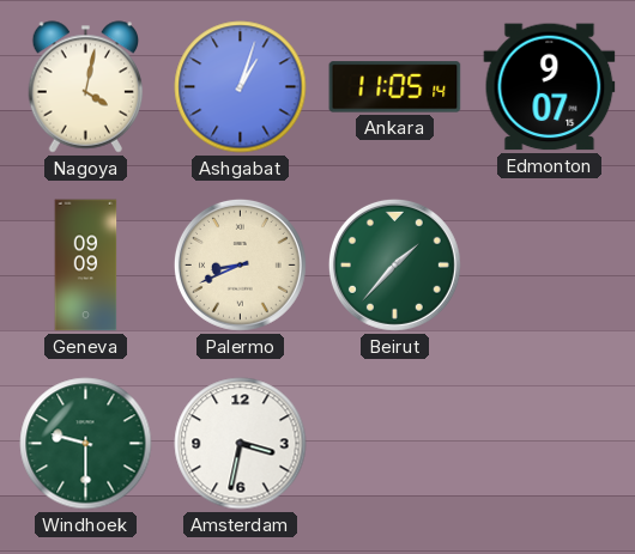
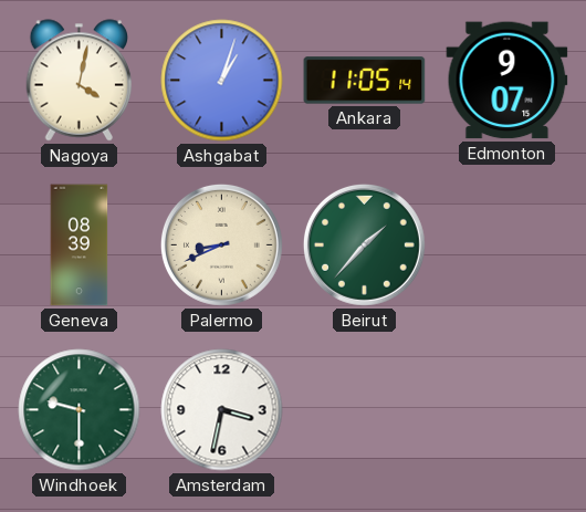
Geneva: 09:09 -> 08:39
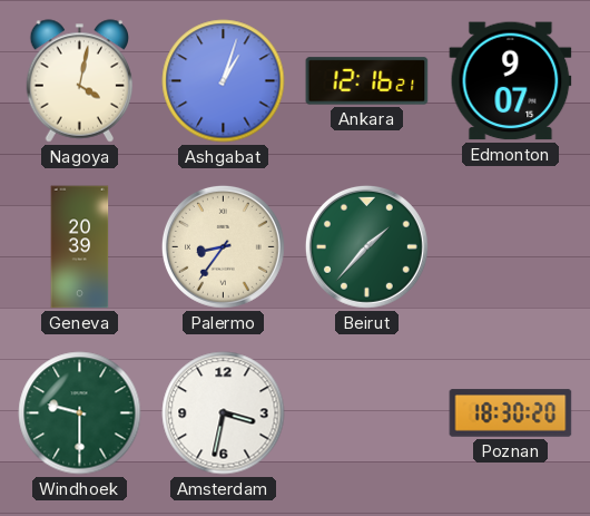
Ankara: 11:05 -> 12:16
Geneva: 08:39 -> 20:39
Palermo: 8:41 -> 8:36
Poznan: none -> 18:30
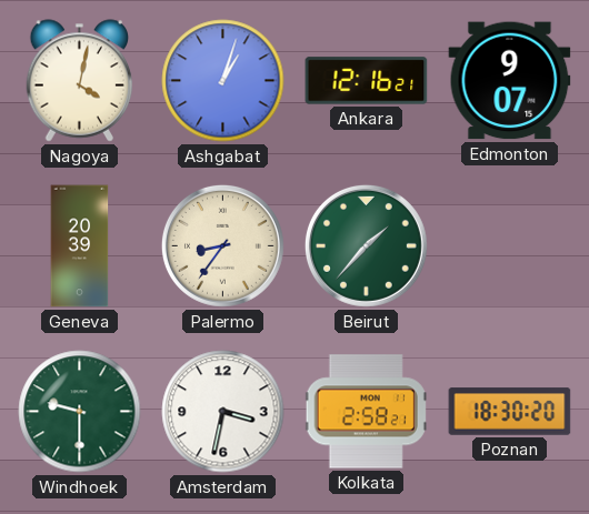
Kolkata: none -> 2:58
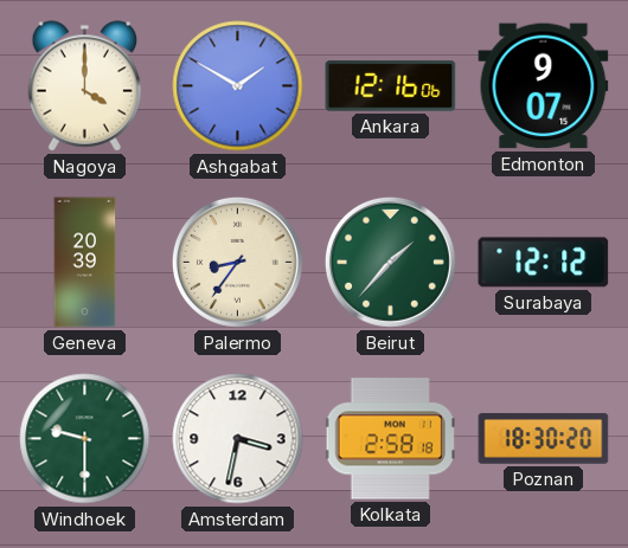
Nagoya: 4:02 -> 4:00
Ashgabat: 1:03 -> 1:50
Ankara: 12:16:21 -> 12:16:06
Surabaya: none -> 12:12
Kolkata: 2:58:21 -> 2:58:18
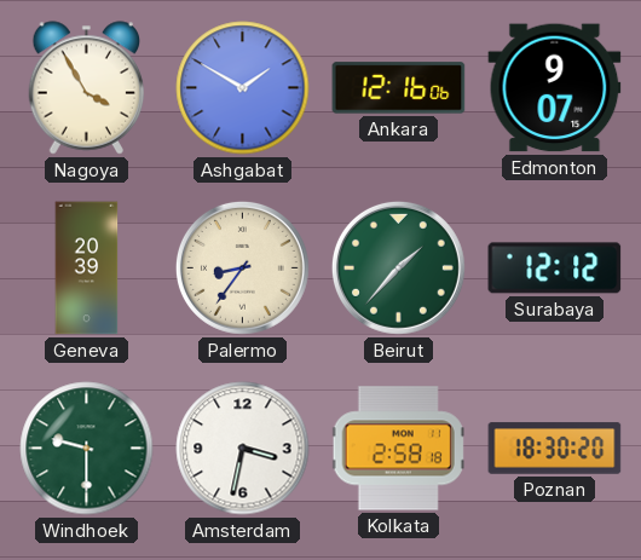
Nagoya: 4:00 -> 3:55
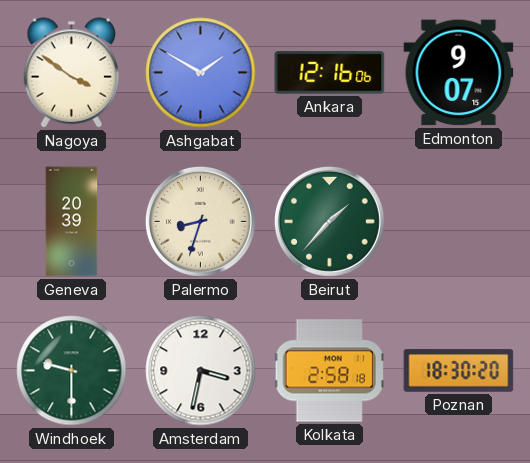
Nagoya: 3:55 -> 3:51
Palermo: 8:36 -> 8:33
Surabaya: 12:12 -> none
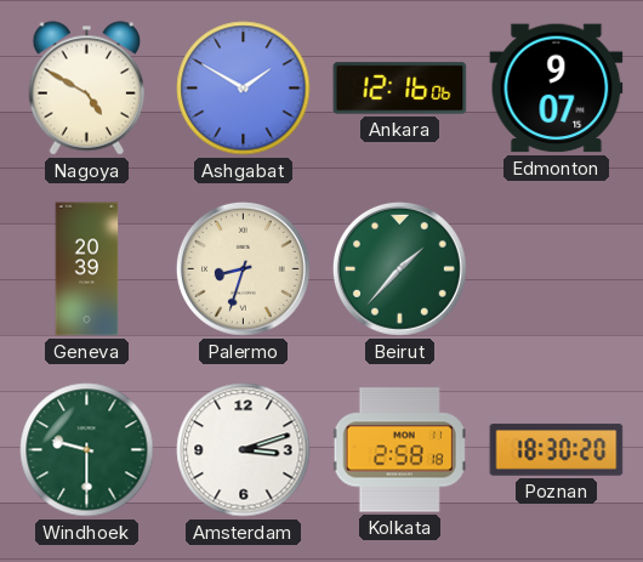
Nagoya: 3:51 -> 4:50
Amsterdam: 3:32 -> 3:12
